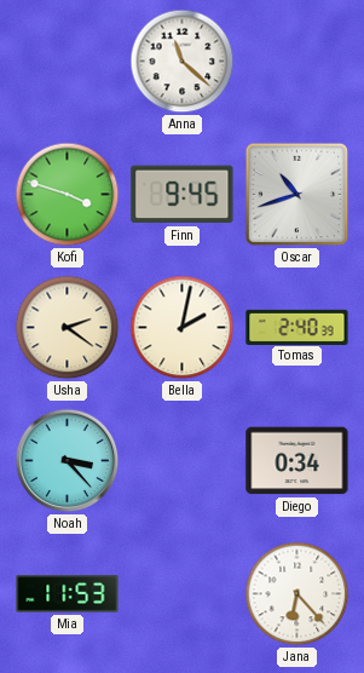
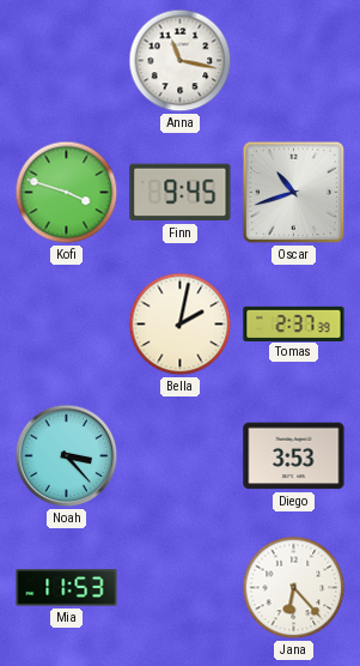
Anna: 11:22 -> 11:17
Usha: 2:21 -> none
Tomas: 2:40 -> 2:37
Diego: 0:34 -> 3:53
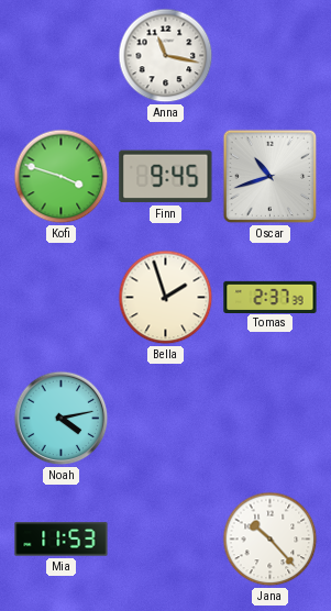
Bella: 2:02 -> 1:57
Noah: 3:23 -> 4:13
Diego: 3:53 -> none
Jana: 6:23 -> 10:23
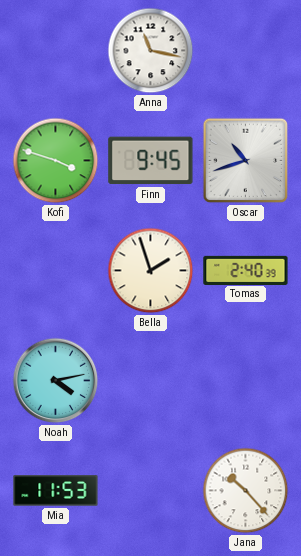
Tomas: 2:37 -> 2:40
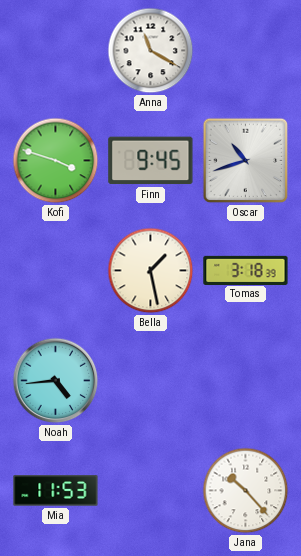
Anna: 11:17 -> 11:20
Bella: 1:57 -> 1:28
Tomas: 2:40 -> 3:18
Noah: 4:13 -> 4:44
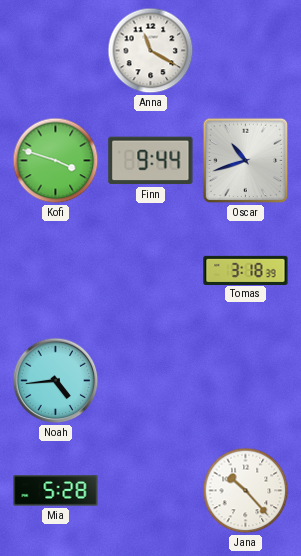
Finn: 9:45 -> 9:44
Bella: 1:28 -> none
Mia: 11:53 -> 5:28
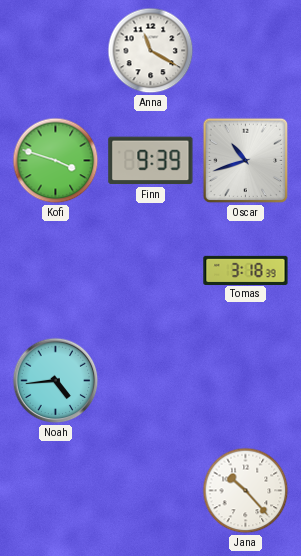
Finn: 9:44 -> 9:39
Mia: 5:28 -> none
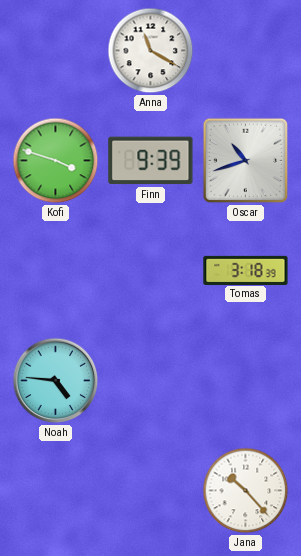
Noah: 4:44 -> 4:46
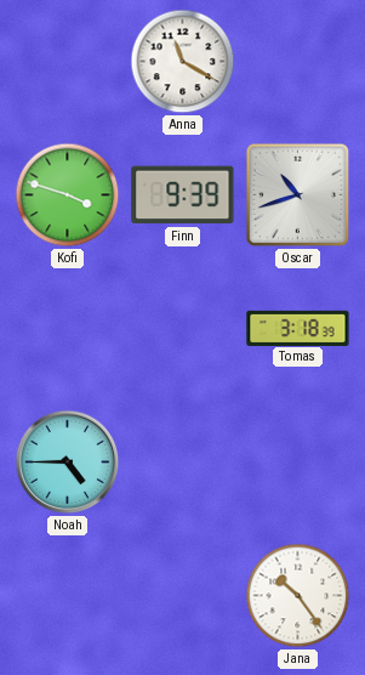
Noah: 4:46 -> 4:45
Jana: 10:23 -> 10:24
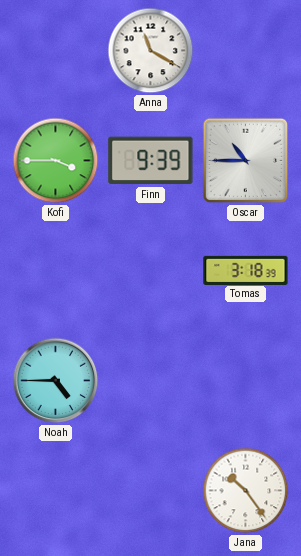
Kofi: 3:48 -> 3:45
Oscar: 10:42 -> 10:45
